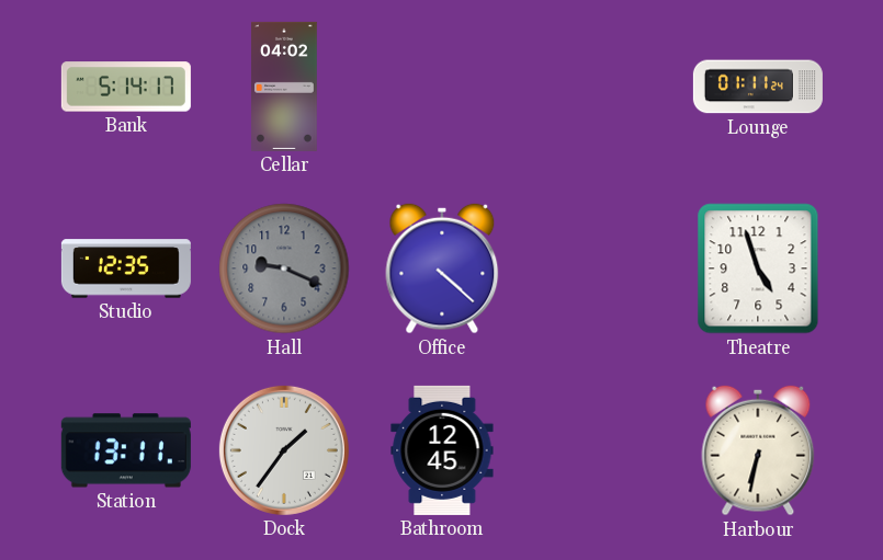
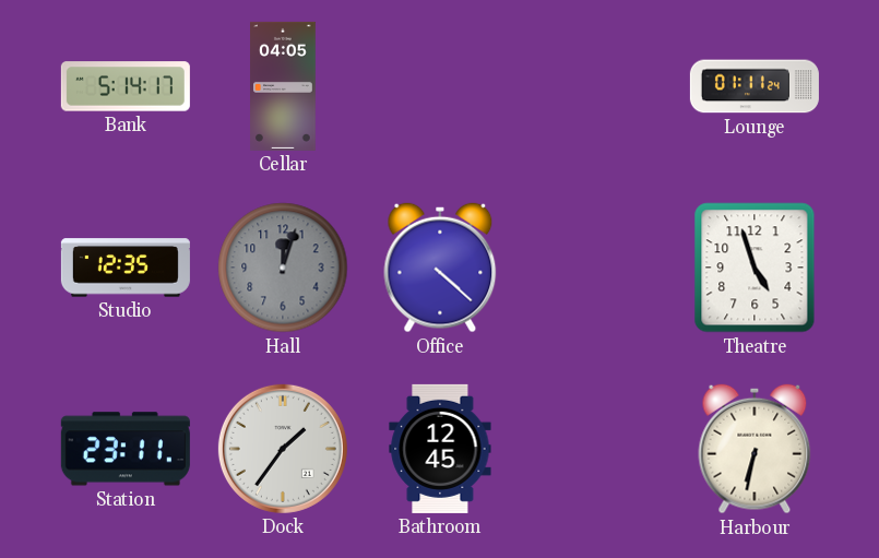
Cellar: 04:02 -> 04:05
Hall: 9:19 -> 12:03
Station: 13:11 -> 23:11
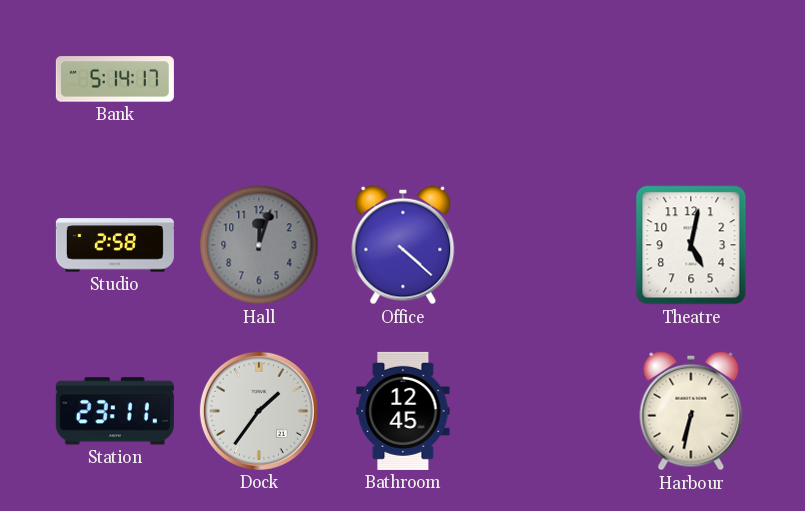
Cellar: 04:05 -> none
Lounge: 01:11 -> none
Studio: 12:35 -> 2:58
Theatre: 4:57 -> 5:02
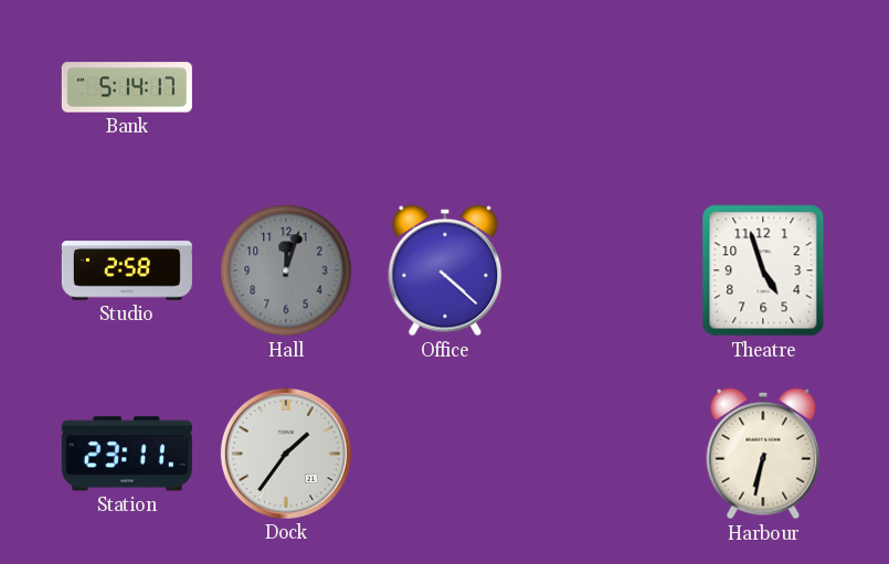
Theatre: 5:02 -> 4:57
Bathroom: 12:45 -> none
